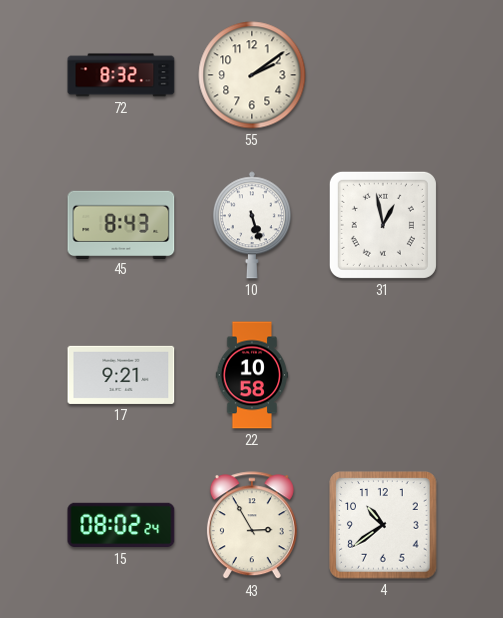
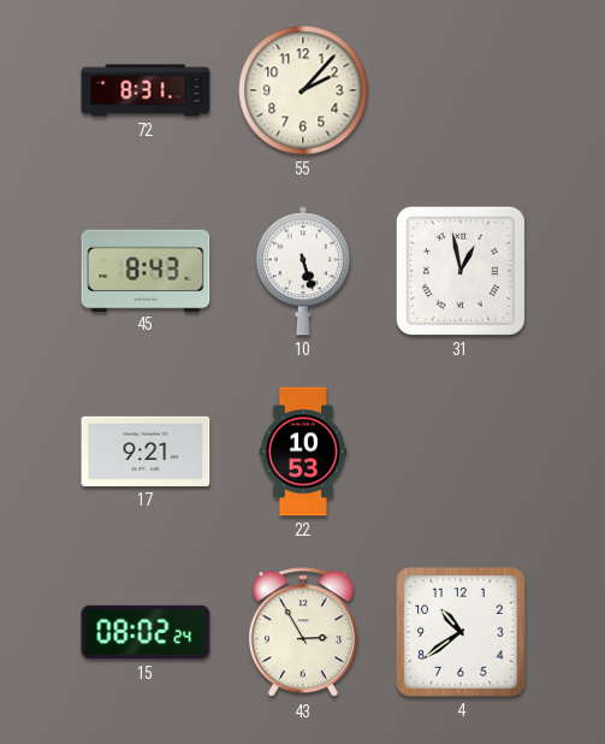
72: 8:32 -> 8:31
55: 2:09 -> 2:07
22: 10:58 -> 10:53
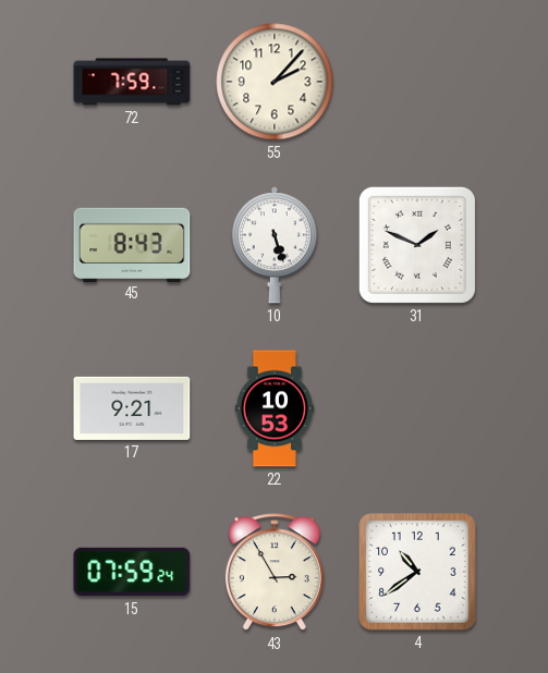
72: 8:31 -> 7:59
31: 12:58 -> 1:49
15: 08:02 -> 07:59
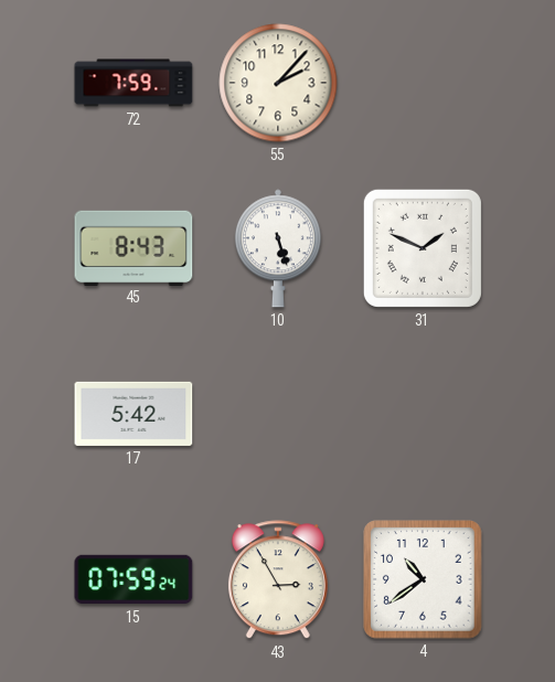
17: 9:21 -> 5:42
22: 10:53 -> none
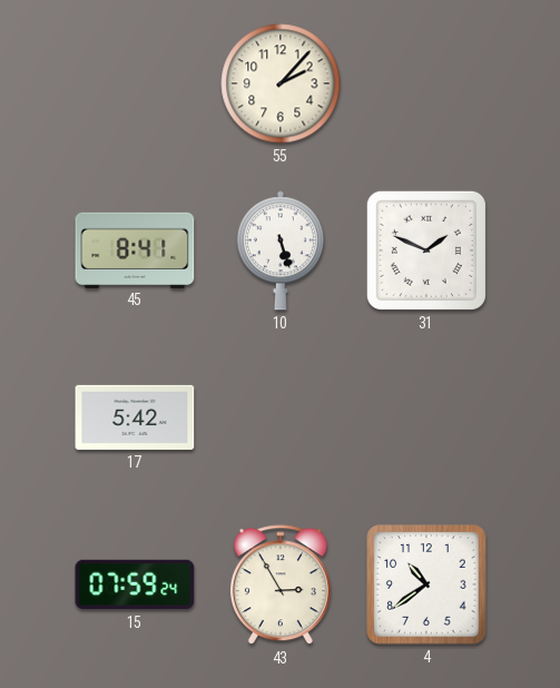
72: 7:59 -> none
45: 8:43 -> 8:41
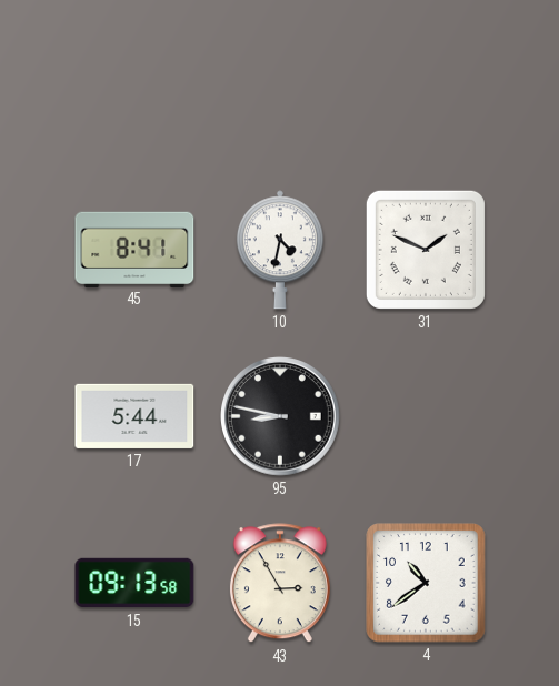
55: 2:07 -> none
10: 5:27 -> 4:32
17: 5:42 -> 5:44
95: none -> 8:47
15: 07:59 -> 09:13
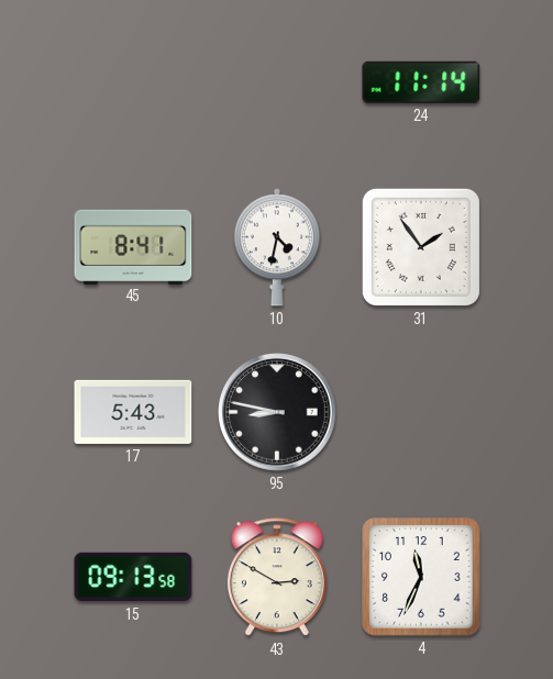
24: none -> 11:14
31: 1:49 -> 1:54
17: 5:44 -> 5:43
43: 2:55 -> 2:50
4: 10:39 -> 11:34
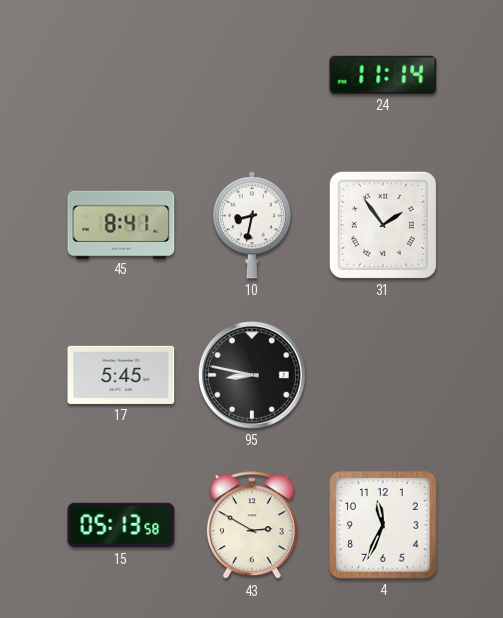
10: 4:32 -> 8:32
17: 5:43 -> 5:45
15: 09:13 -> 05:13
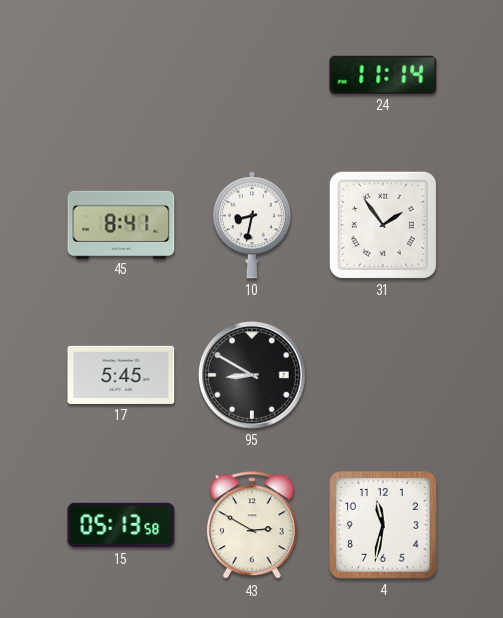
95: 8:47 -> 8:50
4: 11:34 -> 11:32
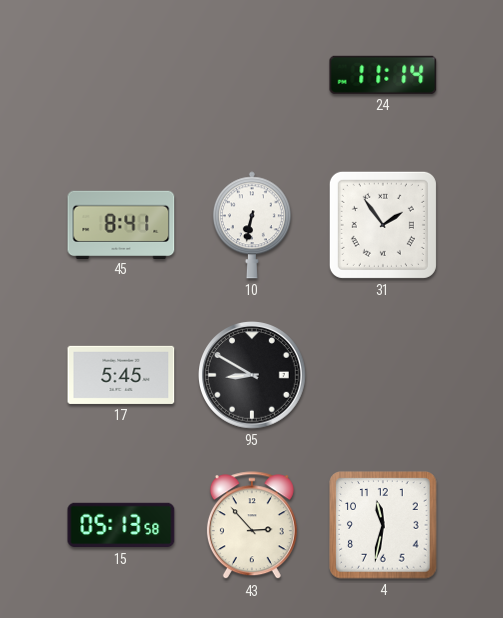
10: 8:32 -> 6:32
43: 2:50 -> 2:53
